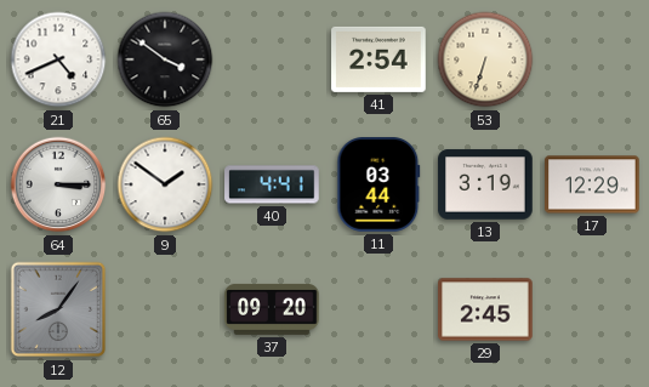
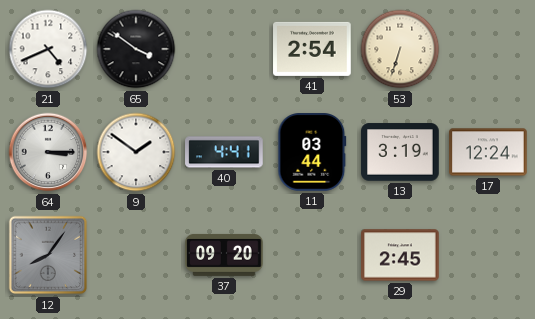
17: 12:29 -> 12:24
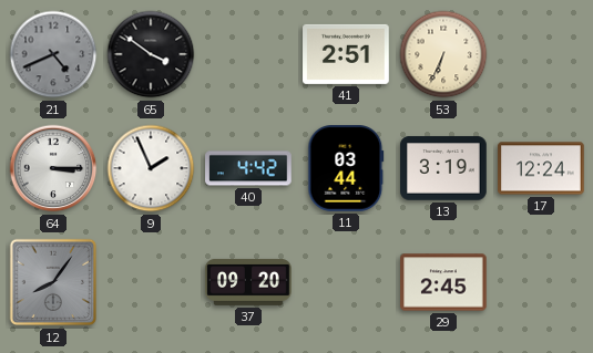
21 dial: white -> grey
41: 2:54 -> 2:51
53: 6:33 -> 6:34
9: 1:51 -> 1:56
40: 4:41 -> 4:42
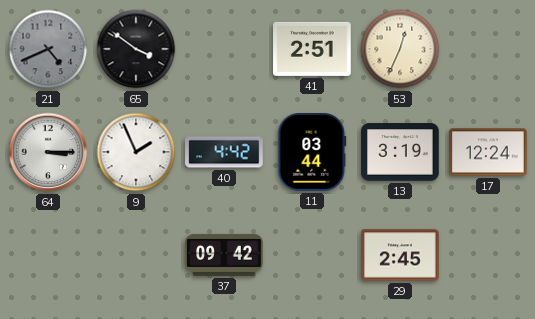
53: 6:34 -> 12:34
12: 8:06 -> none
37: 09:20 -> 09:42
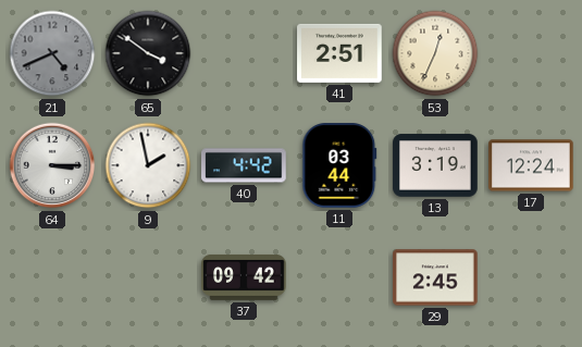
9: 1:56 -> 1:58
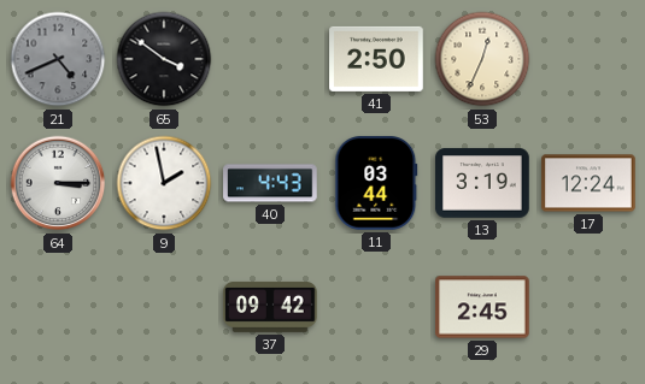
41: 2:51 -> 2:50
40: 4:42 -> 4:43
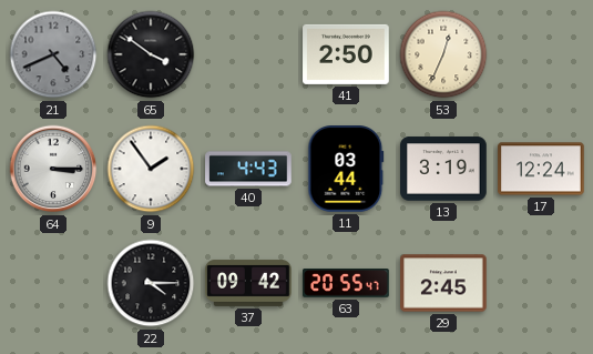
9: 1:58 -> 1:54
22: none -> 4:15
63: none -> 20:55
